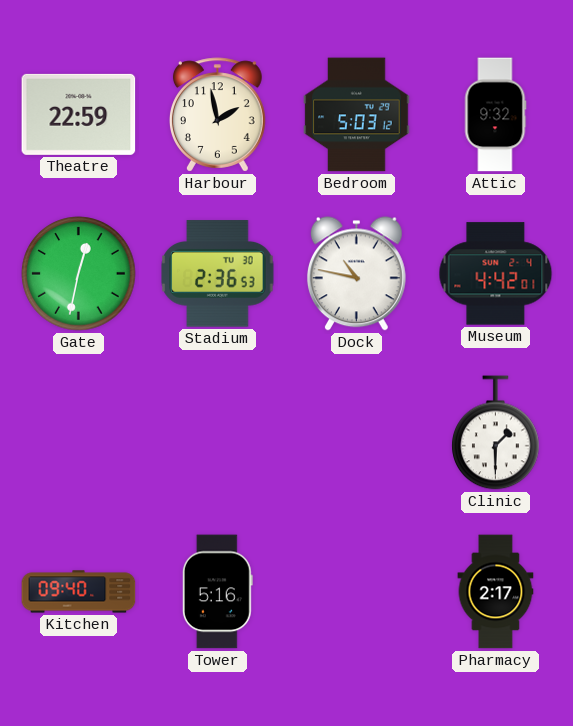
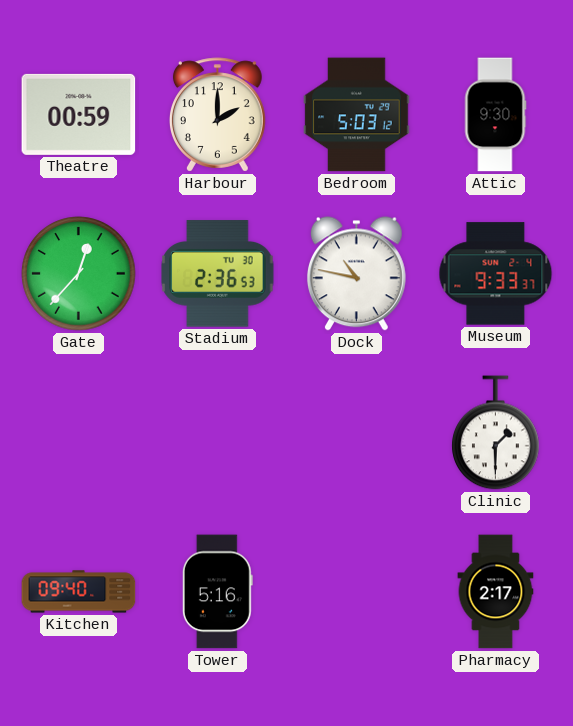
Theatre: 22:59 -> 00:59
Harbour: 1:58 -> 2:00
Attic: 9:32 -> 9:30
Gate: 12:32 -> 12:37
Museum: 4:42 -> 9:33
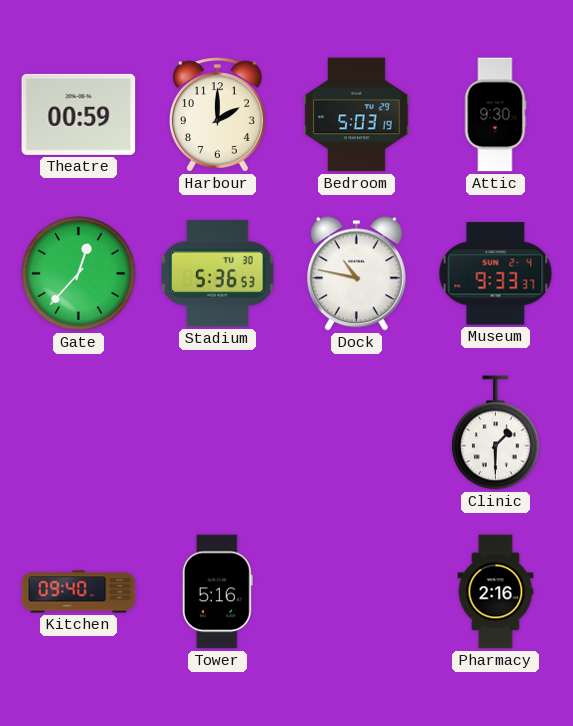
Bedroom: 5:03:12 -> 5:03:19
Stadium: 2:36 -> 5:36
Pharmacy: 2:17 -> 2:16
